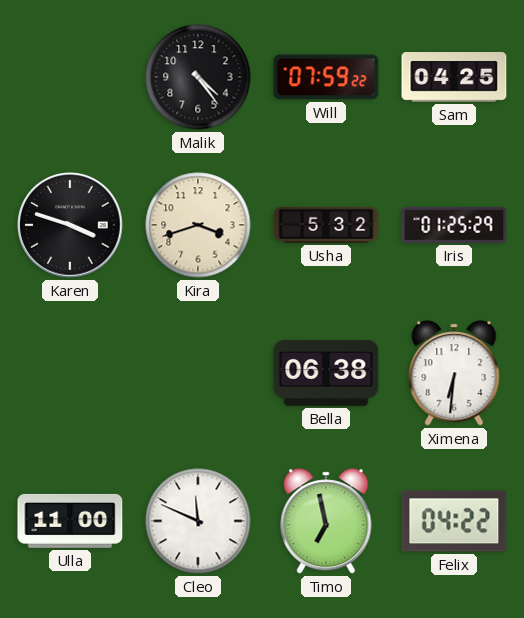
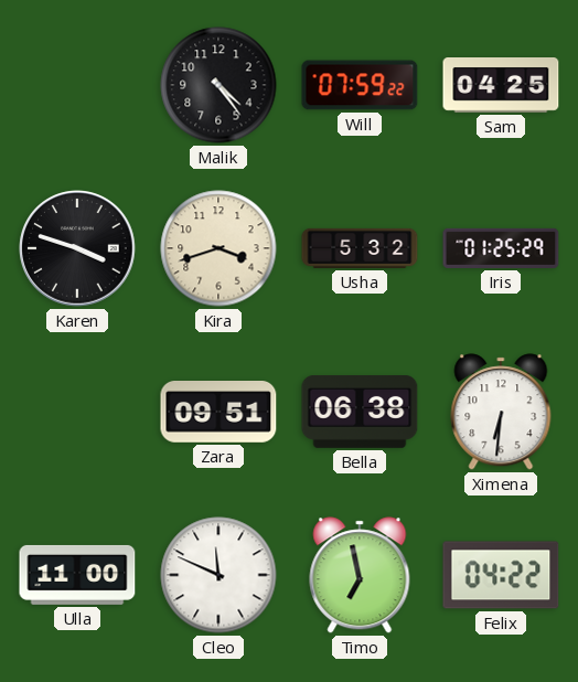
Zara: none -> 09:51
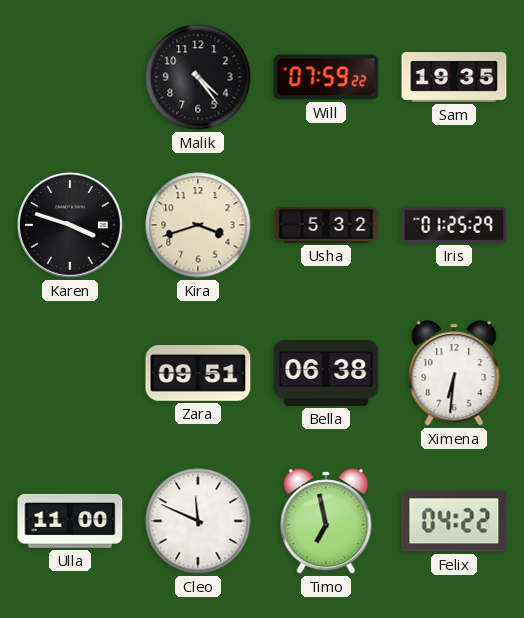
Sam: 04:25 -> 19:35
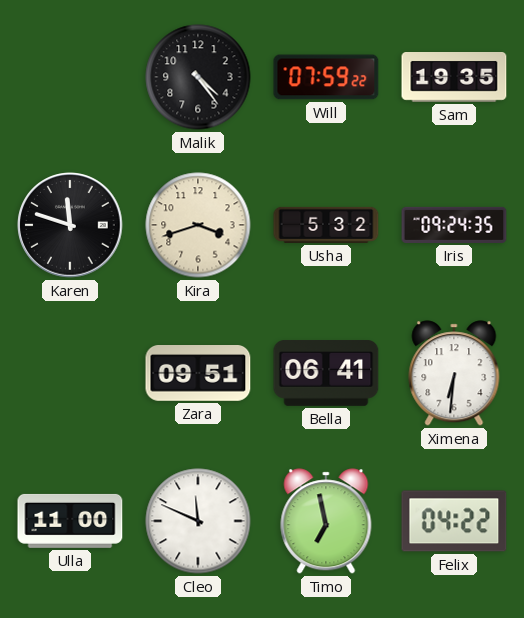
Karen: 3:48 -> 11:48
Iris: 01:25 -> 09:24
Bella: 06:38 -> 06:41
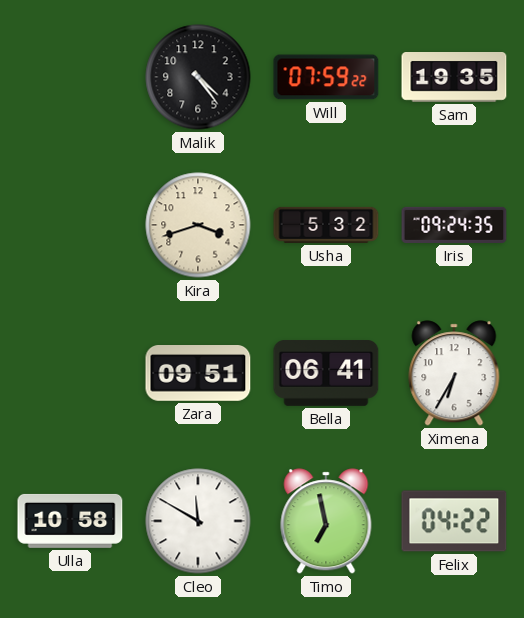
Karen: 11:48 -> none
Ximena: 6:31 -> 6:35
Ulla: 11:00 -> 10:58
Cleo: 11:49 -> 11:50
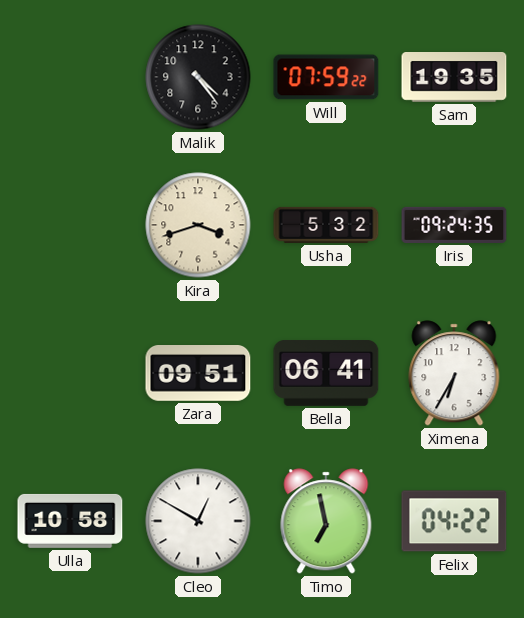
Cleo: 11:50 -> 12:50
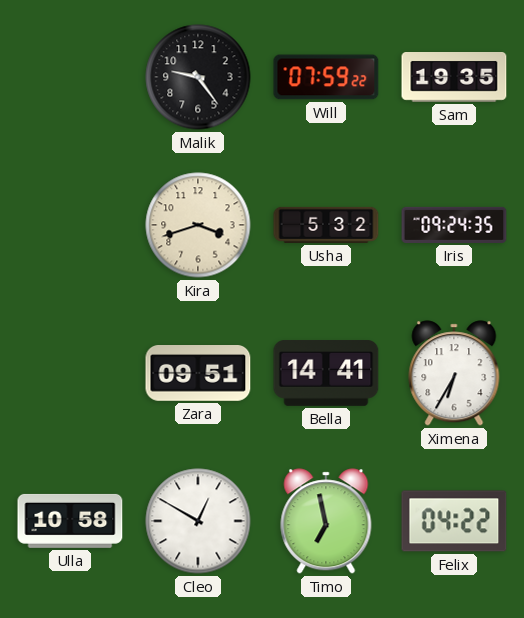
Malik: 4:24 -> 9:24
Bella: 06:41 -> 14:41
